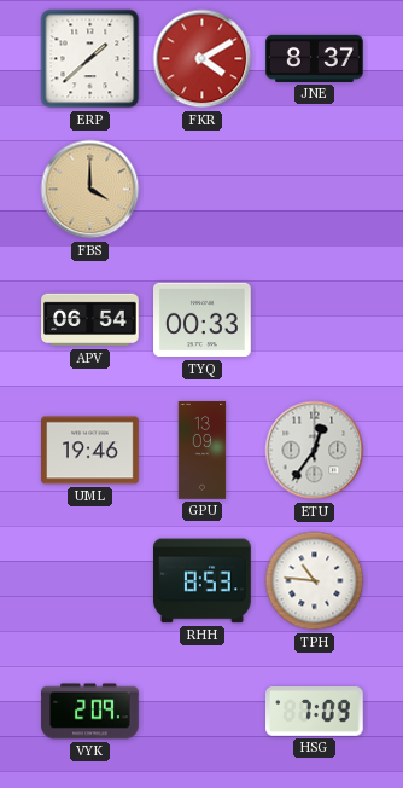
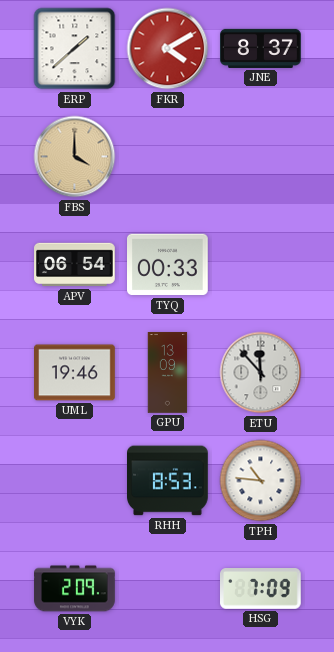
ETU: 12:36 -> 11:53
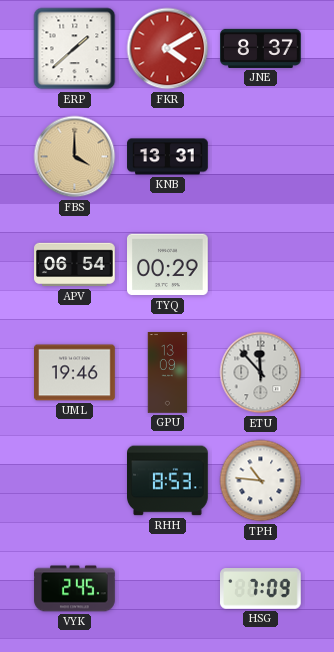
KNB: none -> 13:31
TYQ: 00:33 -> 00:29
VYK: 2:09 -> 2:45
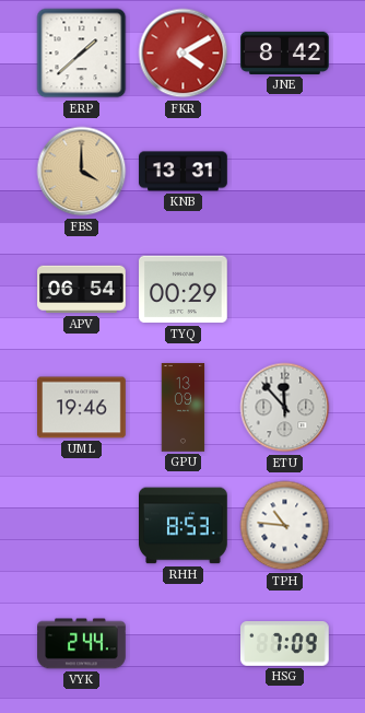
JNE: 8:37 -> 8:42
VYK: 2:45 -> 2:44
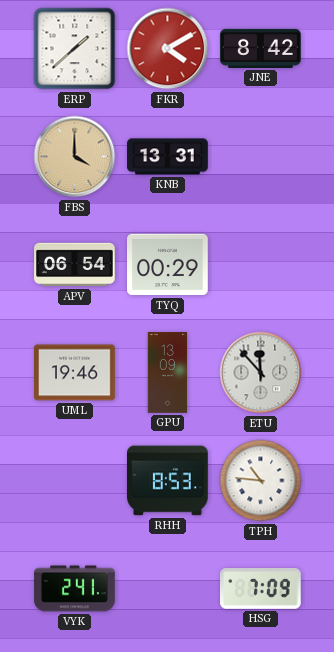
VYK: 2:44 -> 2:41
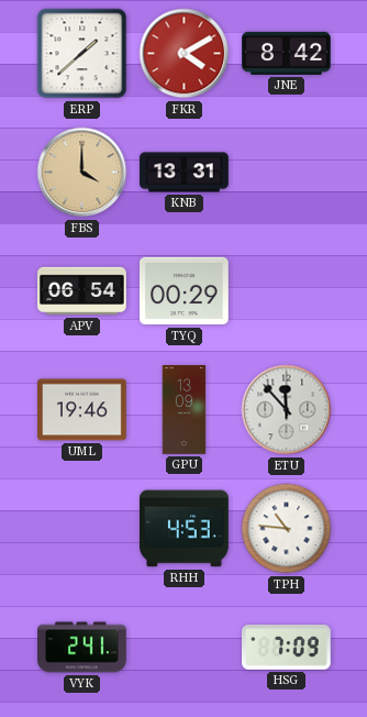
RHH: 8:53 -> 4:53
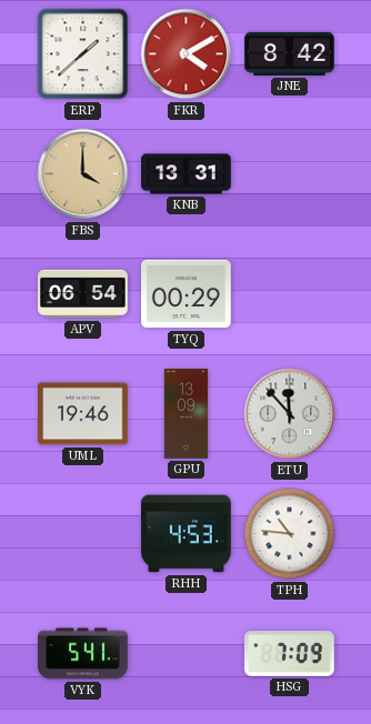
VYK: 2:41 -> 5:41
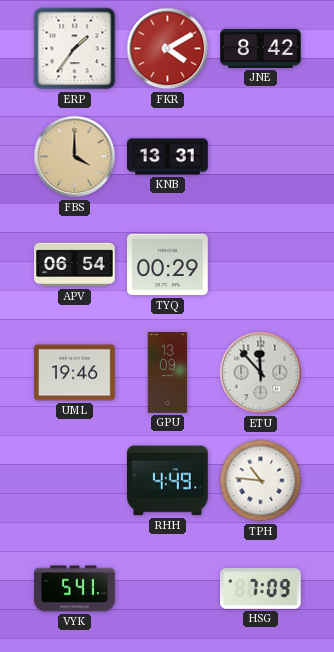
ERP: 1:38 -> 1:36
RHH: 4:53 -> 4:49
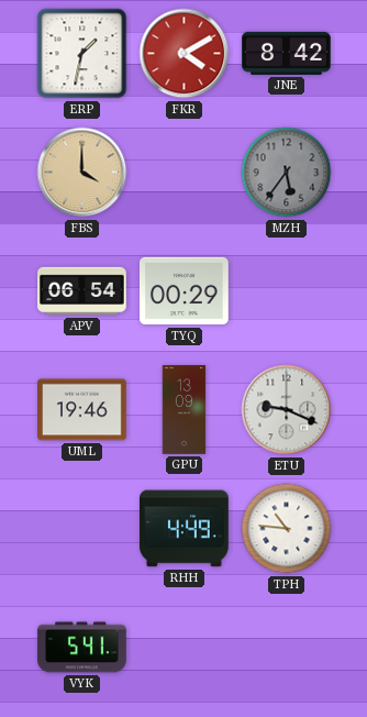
ERP: 1:36 -> 1:32
KNB: 13:31 -> none
MZH: none -> 5:36
ETU: 11:53 -> 9:19
HSG: 7:09 -> none
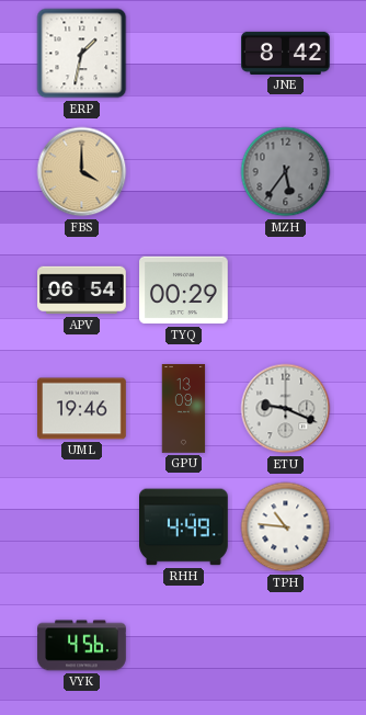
FKR: 4:10 -> none
VYK: 5:41 -> 4:56
